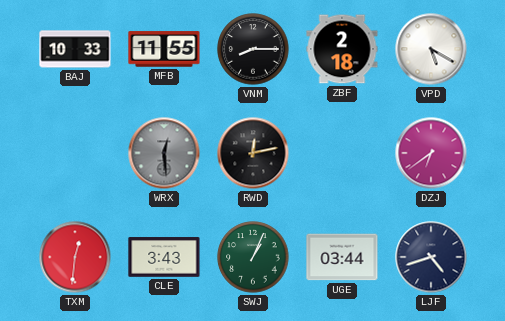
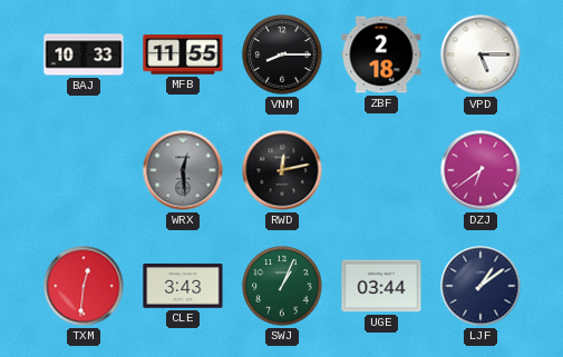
VPD: 5:20 -> 5:15
LJF: 4:42 -> 1:09
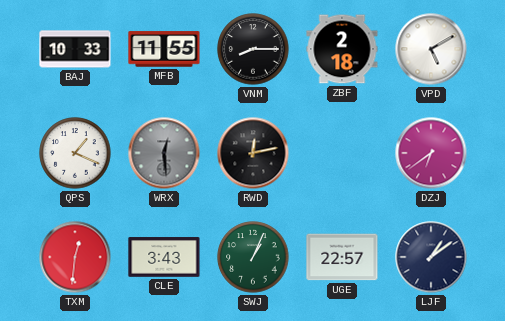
VPD: 5:15 -> 5:10
QPS: none -> 1:19
UGE: 03:44 -> 22:57
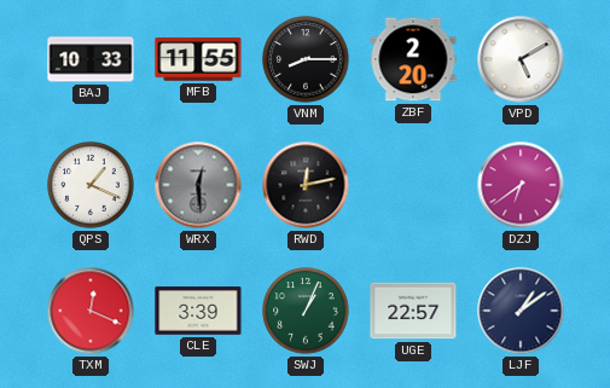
ZBF: 2:18 -> 2:20
TXM: 12:31 -> 12:19
CLE: 3:43 -> 3:39
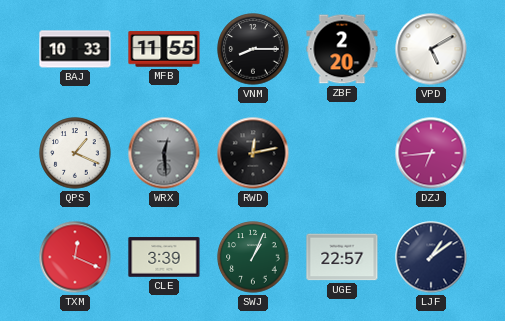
DZJ: 6:39 -> 6:44
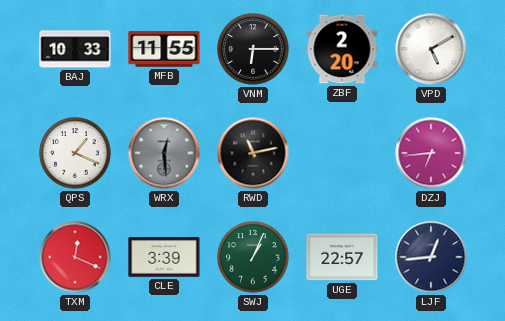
VNM: 8:15 -> 6:15
RWD: 12:13 -> 11:13
LJF: 1:09 -> 12:44
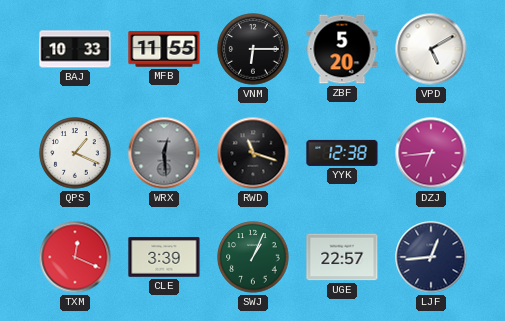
ZBF: 2:20 -> 5:20
RWD: 11:13 -> 11:18
YYK: none -> 12:38
